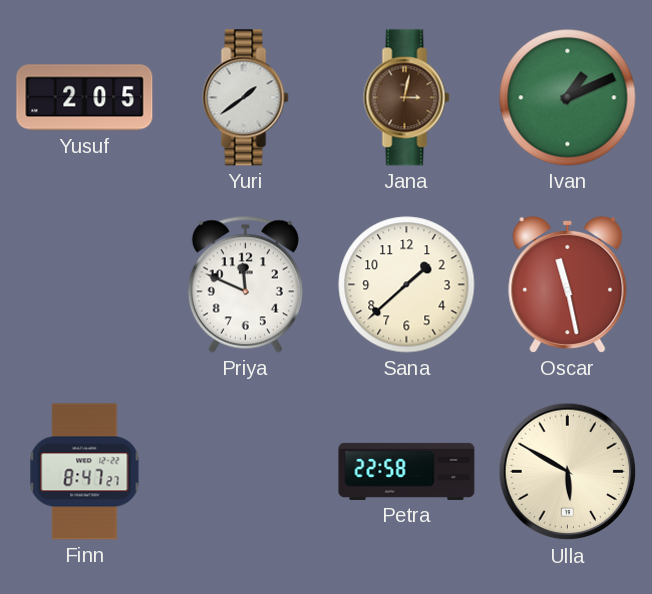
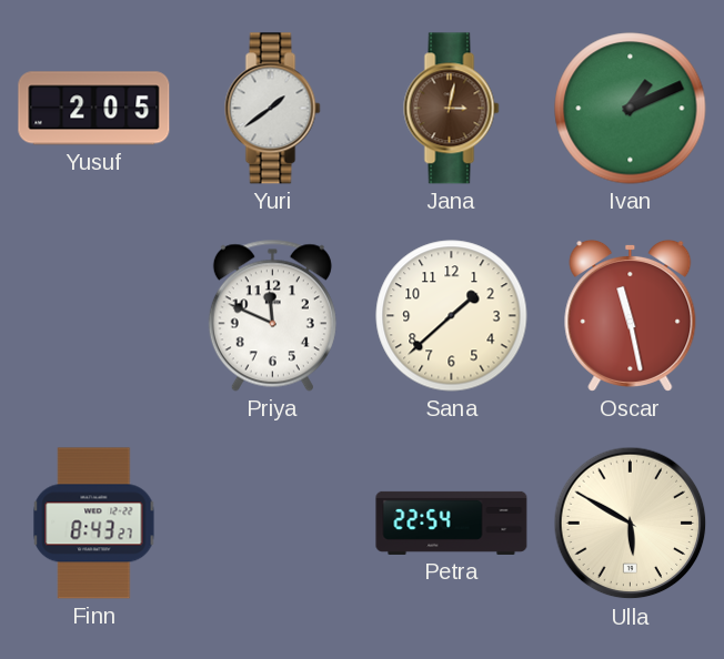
Finn: 8:47 -> 8:43
Petra: 22:58 -> 22:54
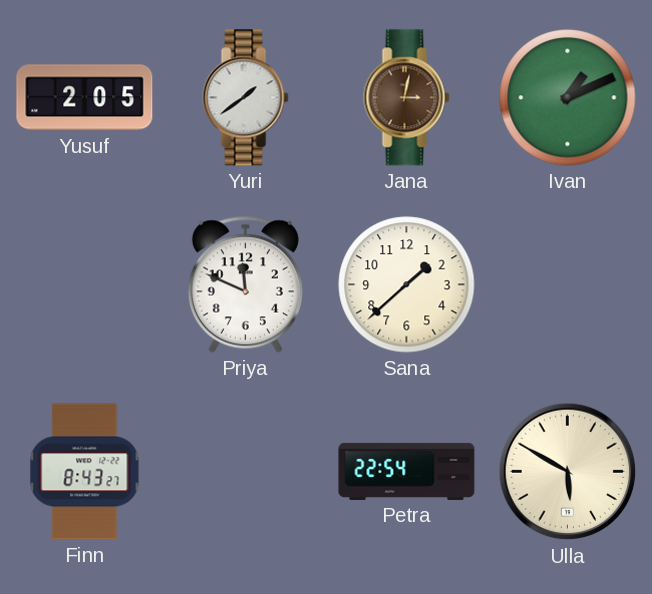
Oscar: 11:28 -> none
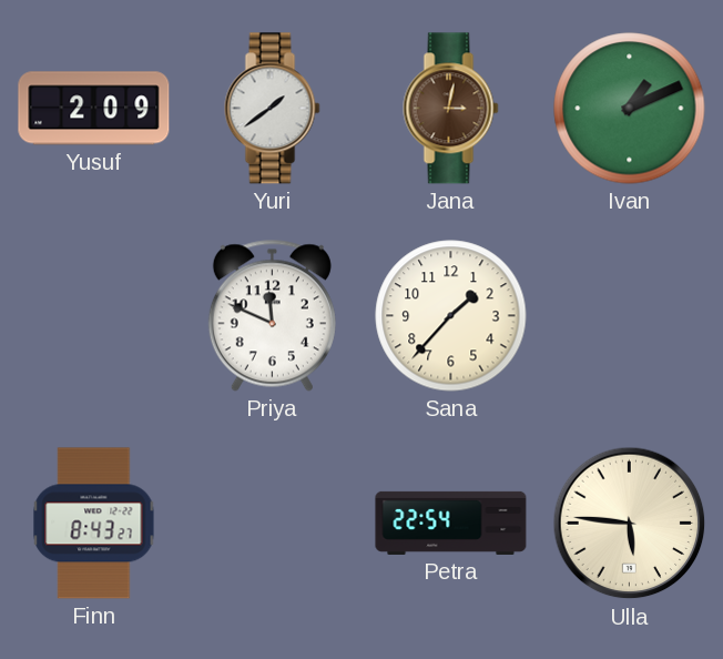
Yusuf: 2:05 -> 2:09
Sana: 1:38 -> 1:37
Ulla: 5:50 -> 5:46
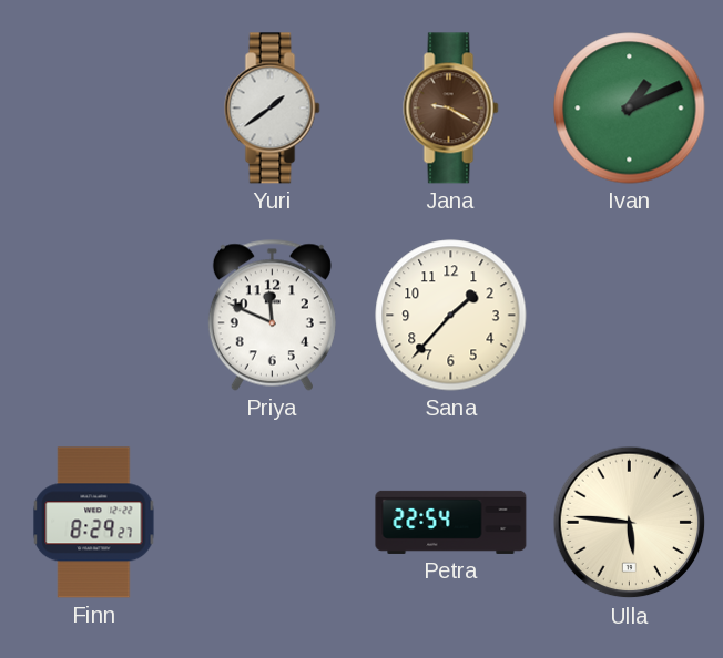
Yusuf: 2:09 -> none
Jana: 3:02 -> 9:20
Finn: 8:43 -> 8:29
